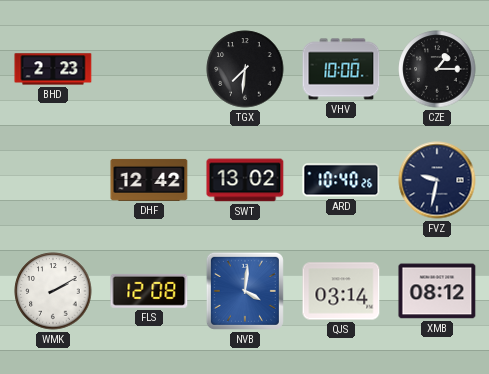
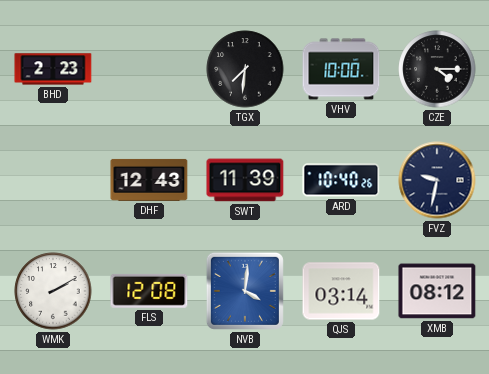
CZE: 1:15 -> 4:15
DHF: 12:42 -> 12:43
SWT: 13:02 -> 11:39
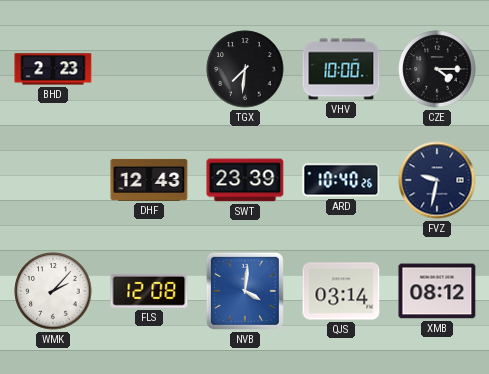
SWT: 11:39 -> 23:39
WMK: 2:10 -> 2:07
